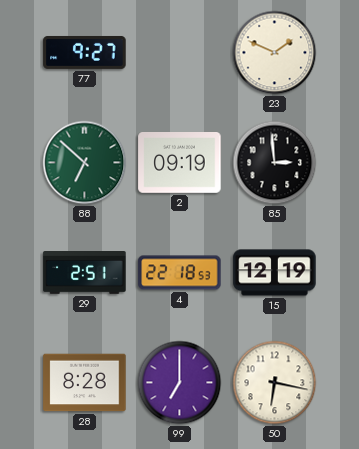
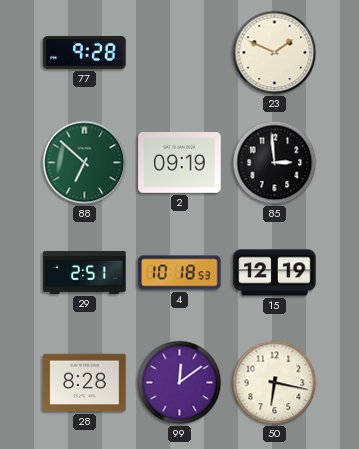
77: 9:27 -> 9:28
4: 22:18 -> 10:18
99: 7:00 -> 12:09
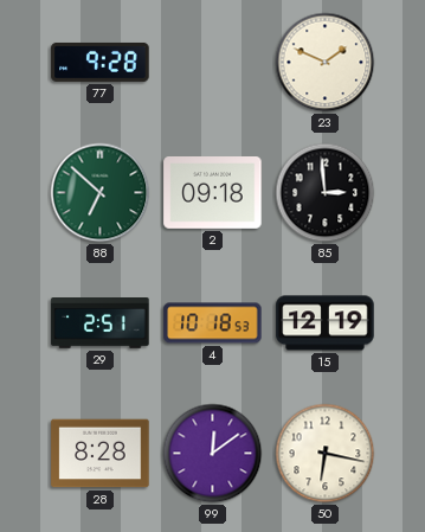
2: 09:19 -> 09:18
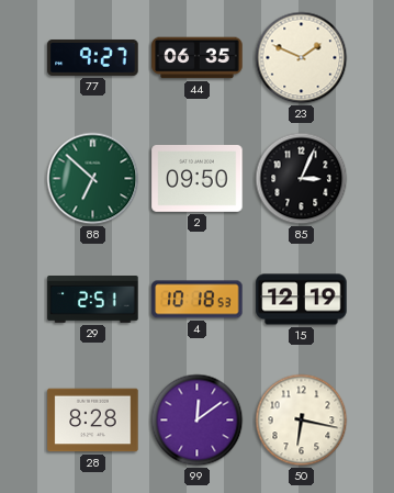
77: 9:28 -> 9:27
44: none -> 06:35
2: 09:18 -> 09:50
85: 2:59 -> 3:04
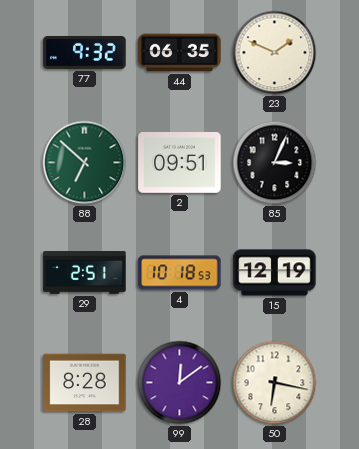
77: 9:27 -> 9:32
2: 09:50 -> 09:51
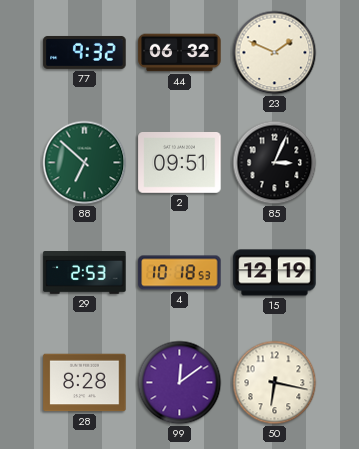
44: 06:35 -> 06:32
29: 2:51 -> 2:53
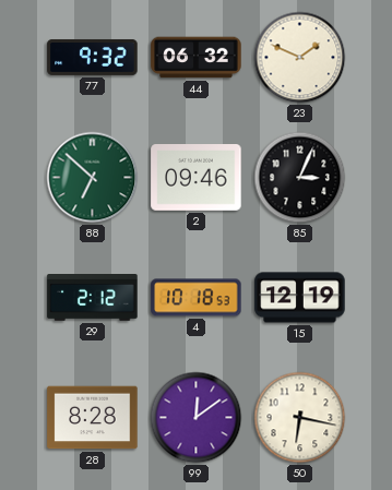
2: 09:51 -> 09:46
29: 2:53 -> 2:12
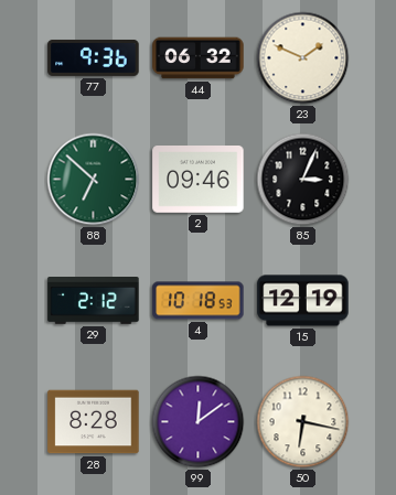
77: 9:32 -> 9:36
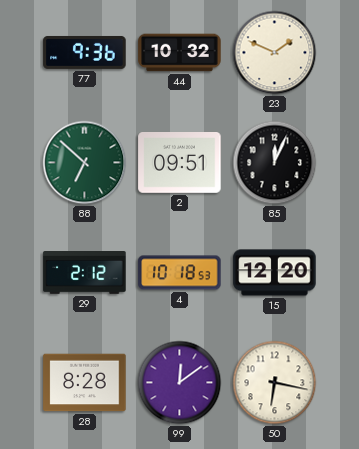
44: 06:32 -> 10:32
2: 09:46 -> 09:51
85: 3:04 -> 12:04
15: 12:19 -> 12:20
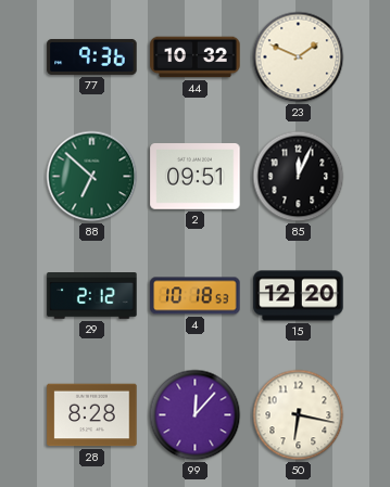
99: 12:09 -> 12:07
